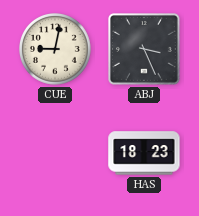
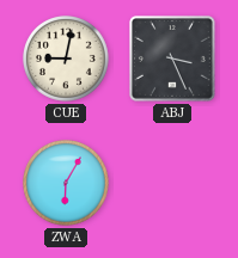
ZWA: none -> 6:05
HAS: 18:23 -> none
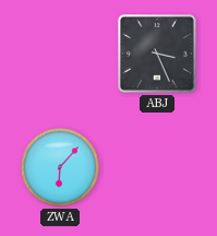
CUE: 9:02 -> none
ZWA: 6:05 -> 6:07
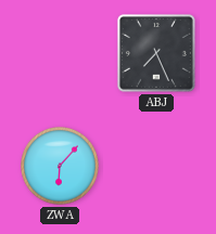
ABJ: 3:26 -> 7:26
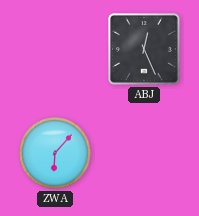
ABJ: 7:26 -> 12:26
